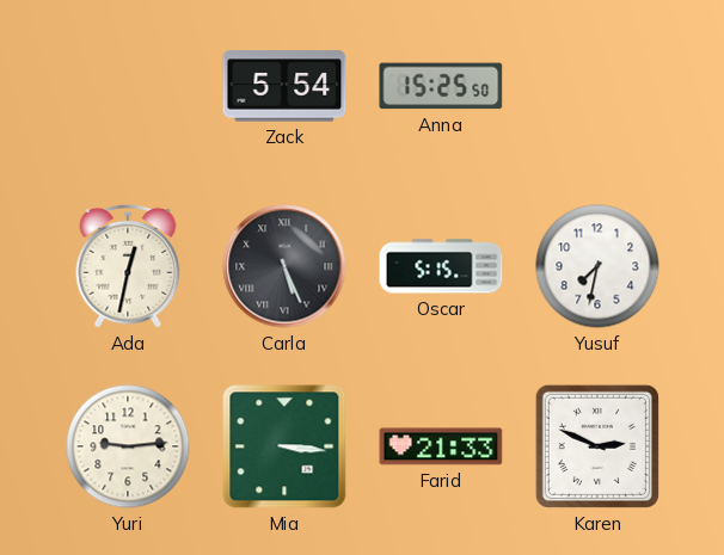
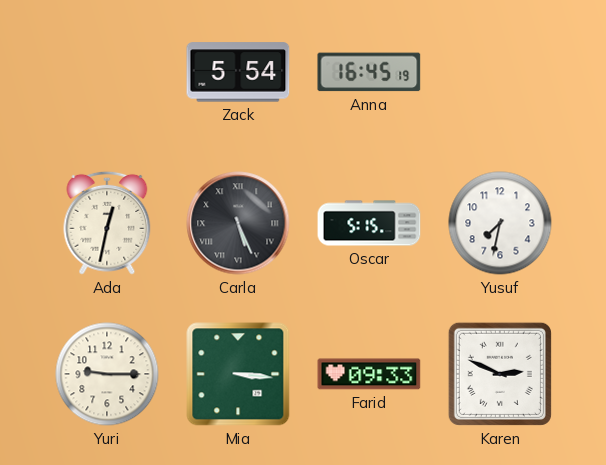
Anna: 15:25 -> 16:45
Yuri: 9:14 -> 9:15
Farid: 21:33 -> 09:33
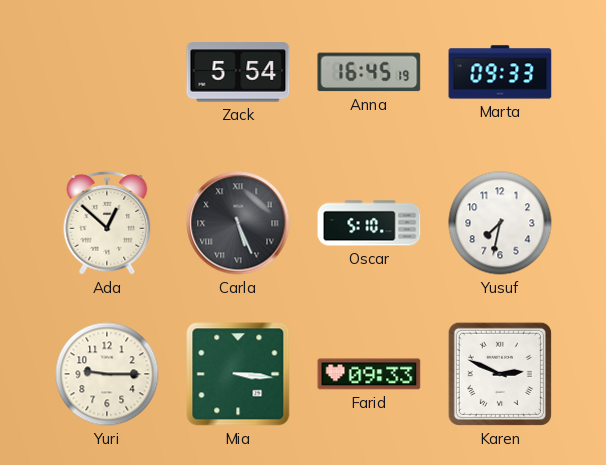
Marta: none -> 09:33
Ada: 12:32 -> 12:52
Oscar: 5:15 -> 5:10
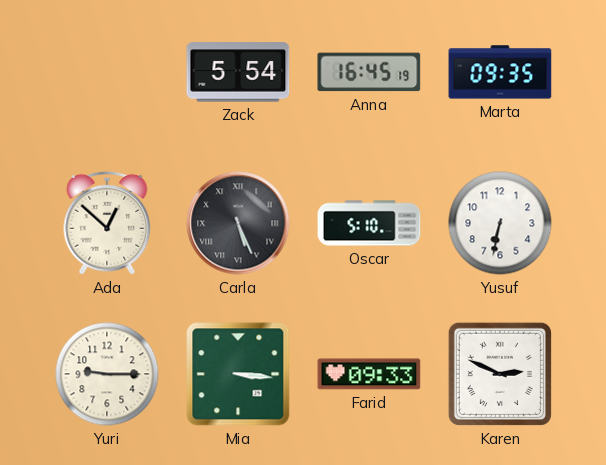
Marta: 09:33 -> 09:35
Yusuf: 7:32 -> 6:32
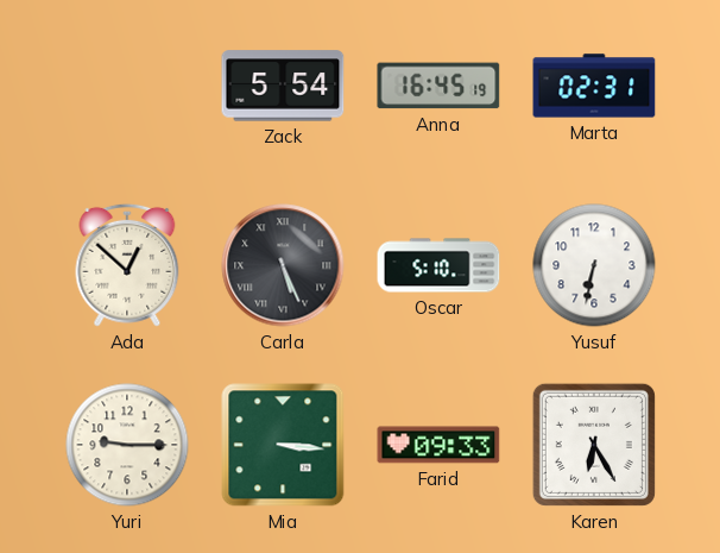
Marta: 09:35 -> 02:31
Karen: 2:49 -> 6:25
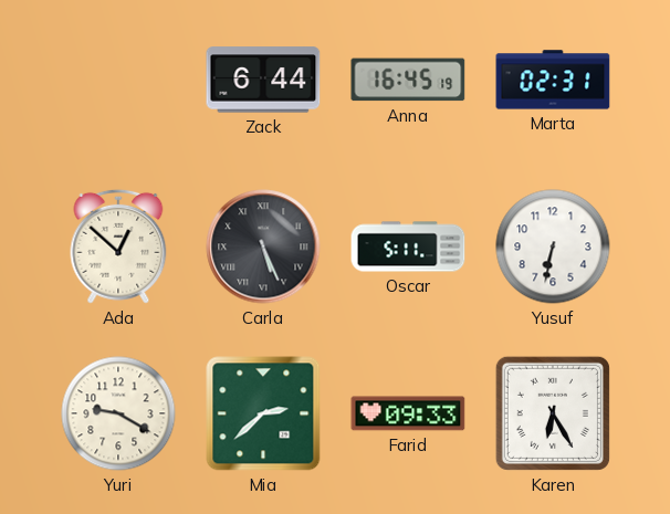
Zack: 5:54 -> 6:44
Oscar: 5:10 -> 5:11
Yuri: 9:15 -> 9:20
Mia: 3:16 -> 2:38
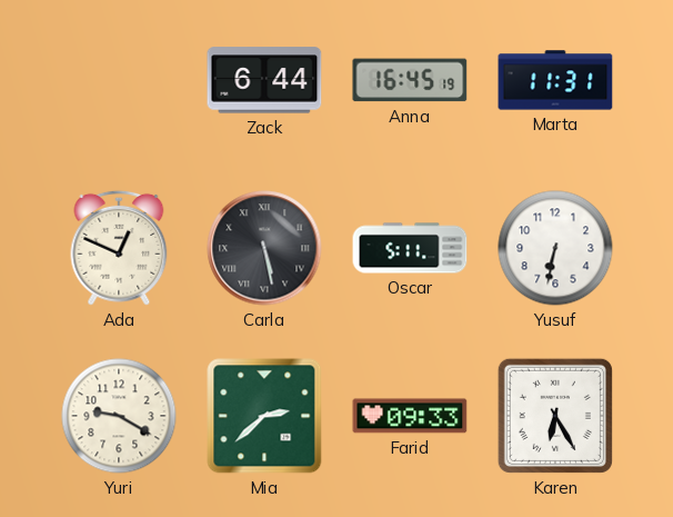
Marta: 02:31 -> 11:31
Ada: 12:52 -> 12:49
Carla: 5:26 -> 5:28
